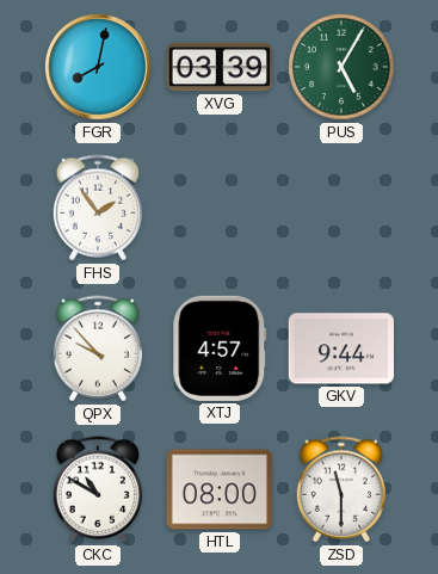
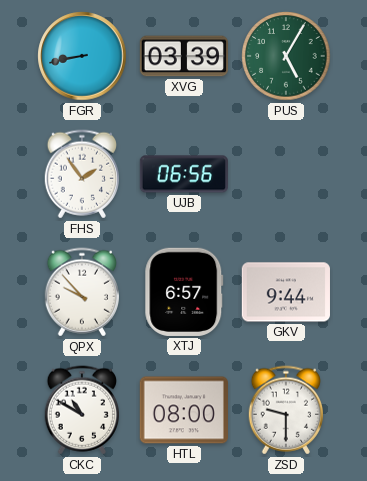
FGR: 8:02 -> 8:43
UJB: none -> 06:56
XTJ: 4:57 -> 6:57
ZSD: 11:30 -> 9:30
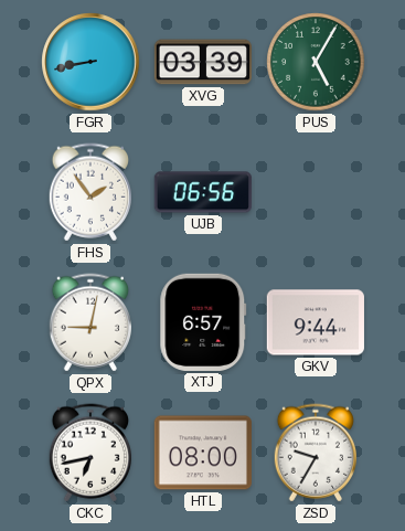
QPX: 9:53 -> 9:02
CKC: 10:50 -> 6:43
ZSD: 9:30 -> 9:35
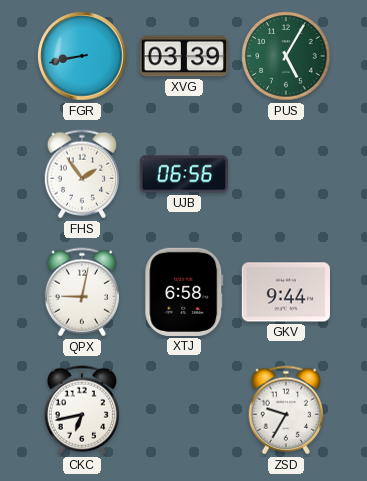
XTJ: 6:57 -> 6:58
HTL: 08:00 -> none
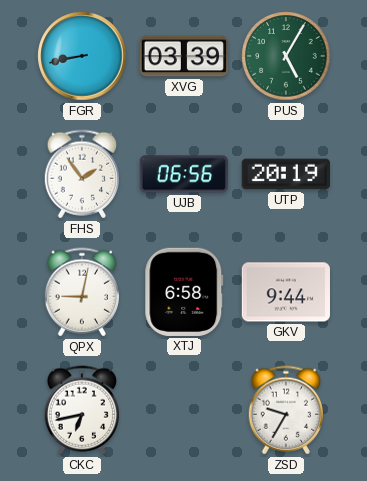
UTP: none -> 20:19
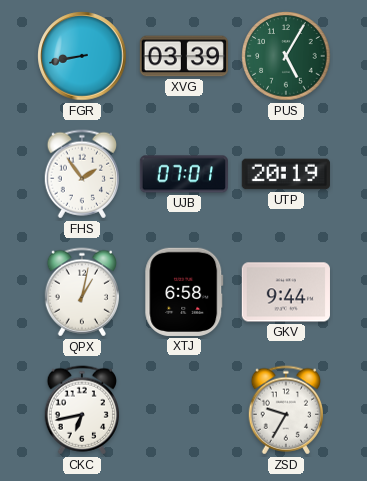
UJB: 06:56 -> 07:01
QPX: 9:02 -> 1:02
